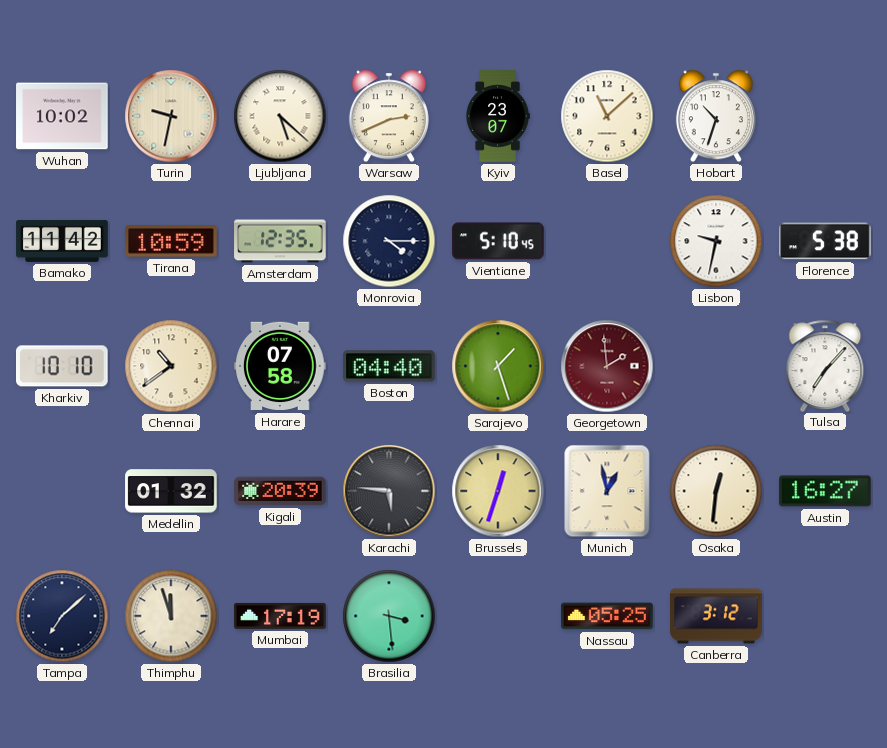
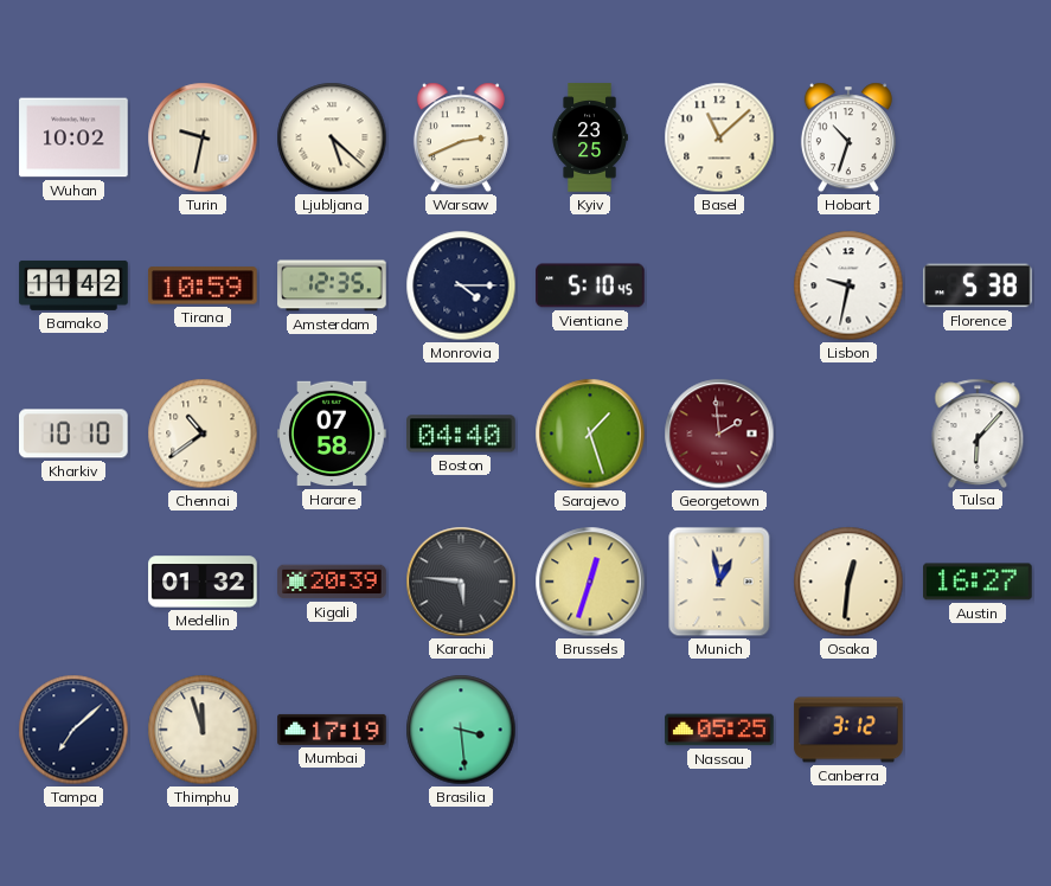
Kyiv: 23:07 -> 23:25
Tulsa: 7:07 -> 6:07
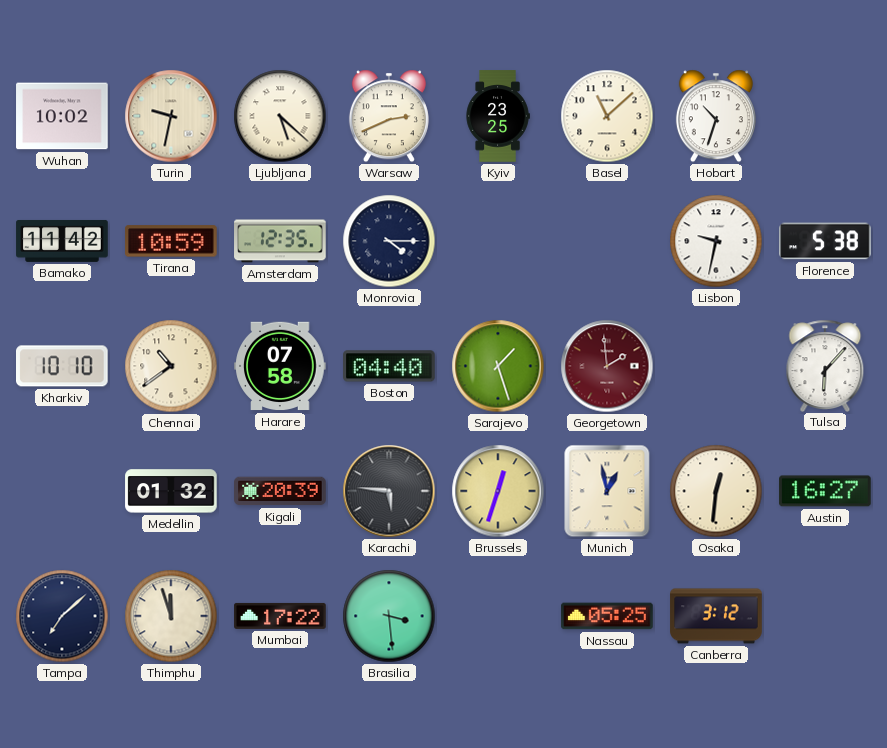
Vientiane: 5:10 -> none
Mumbai: 17:19 -> 17:22
